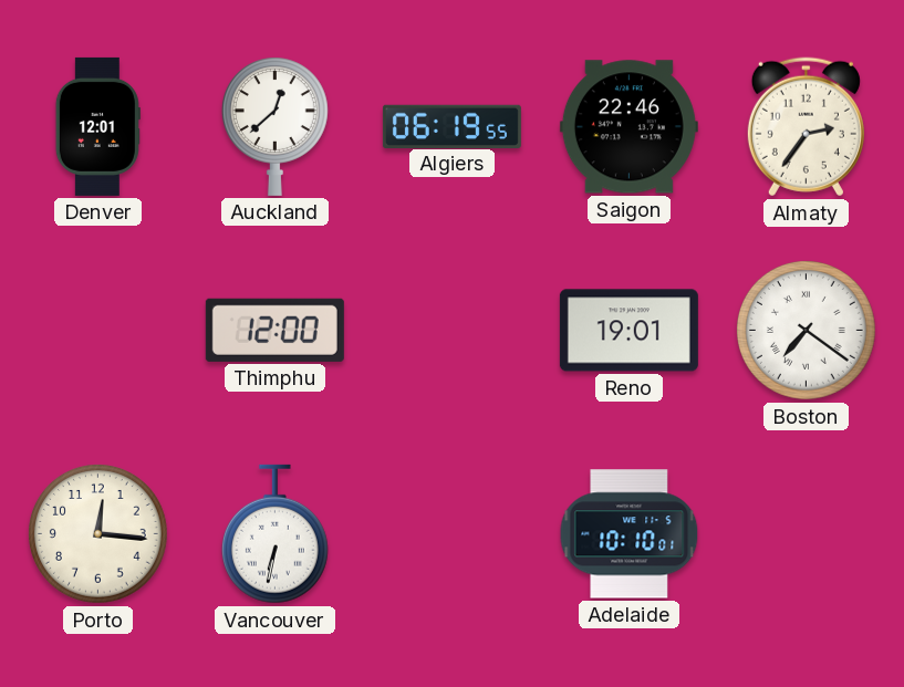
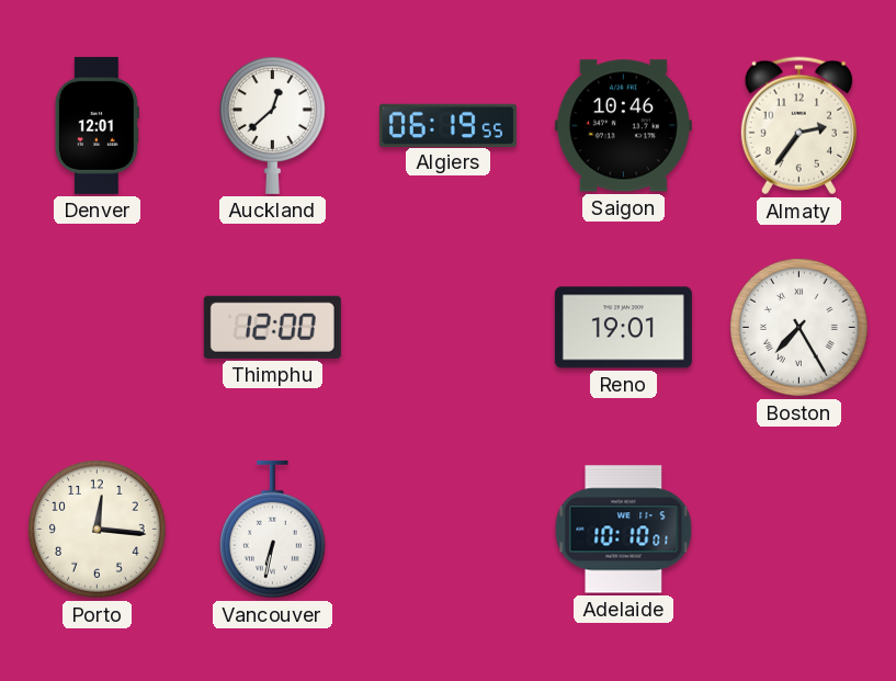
Saigon: 22:46 -> 10:46
Boston: 7:21 -> 7:25
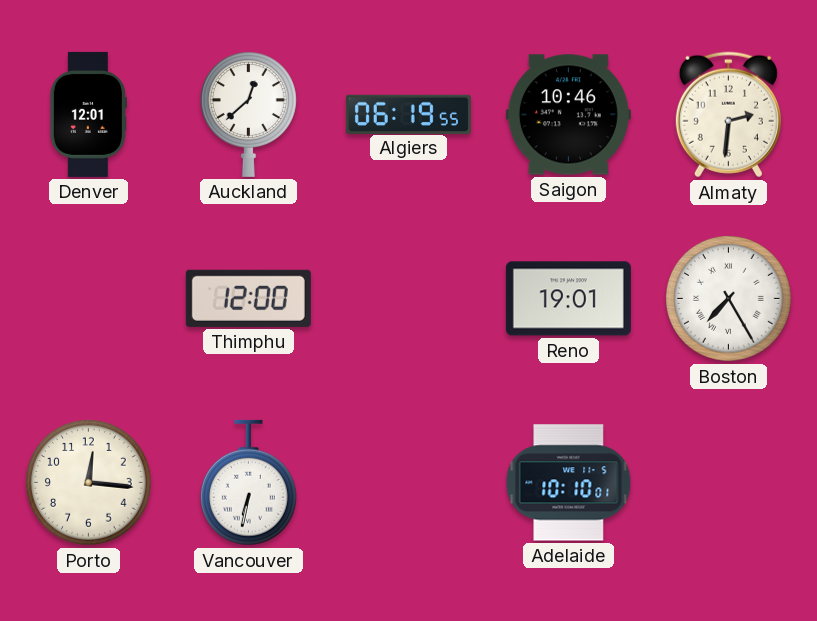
Almaty: 2:36 -> 2:31
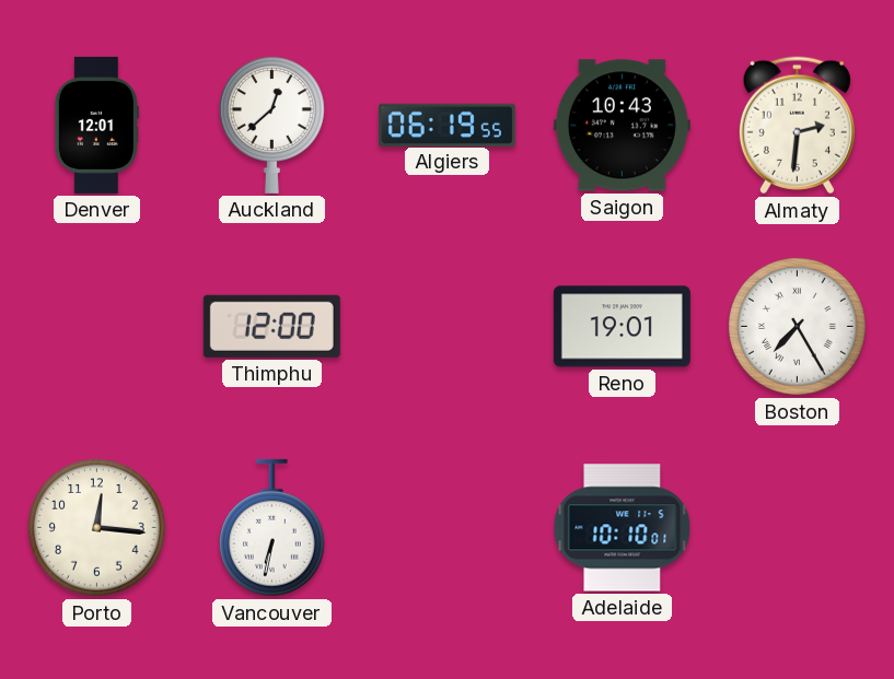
Saigon: 10:46 -> 10:43
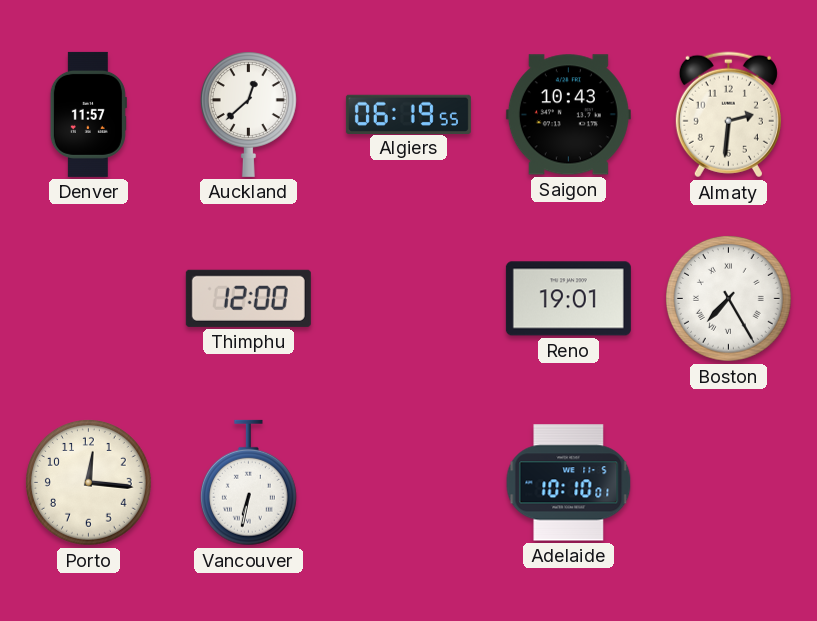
Denver: 12:01 -> 11:57
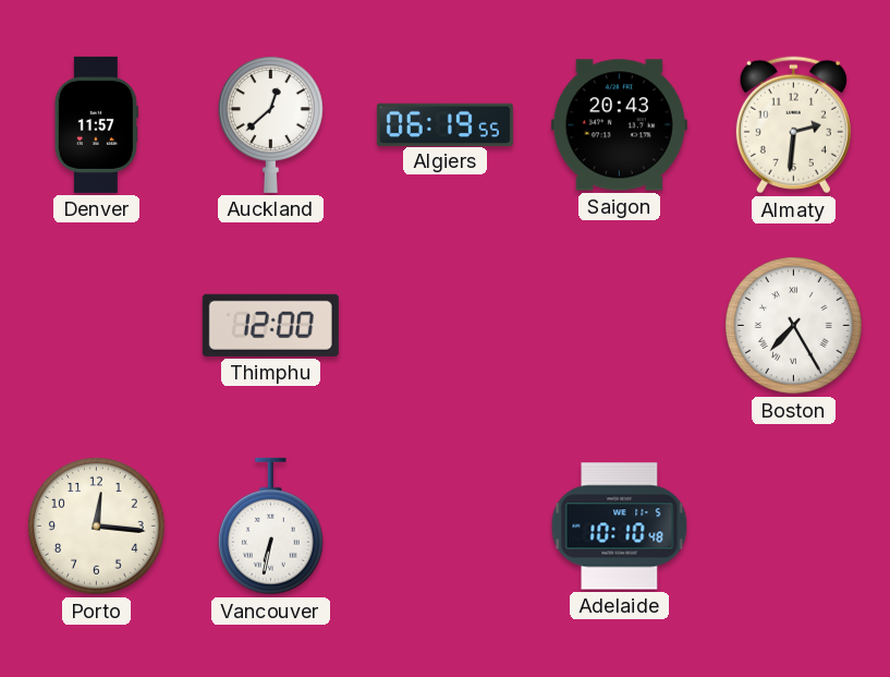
Saigon: 10:43 -> 20:43
Reno: 19:01 -> none
Adelaide: 10:10:01 -> 10:10:48
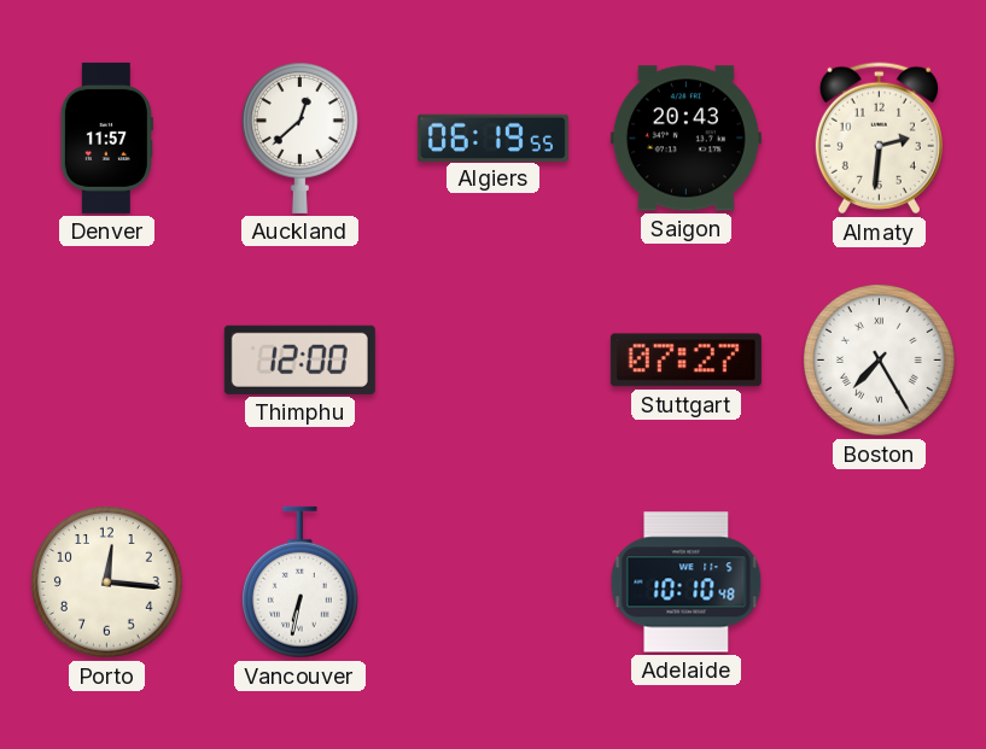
Stuttgart: none -> 07:27
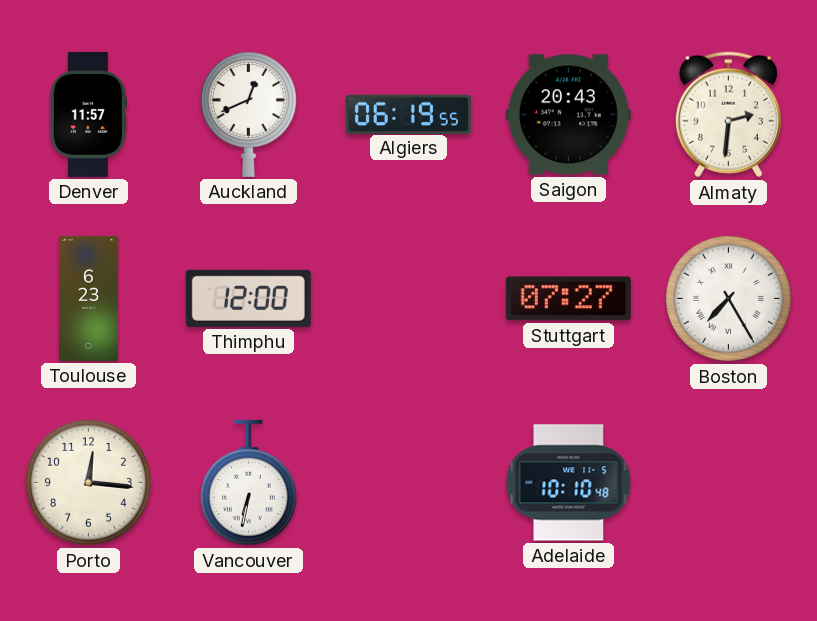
Auckland: 12:38 -> 12:41
Toulouse: none -> 6:23
